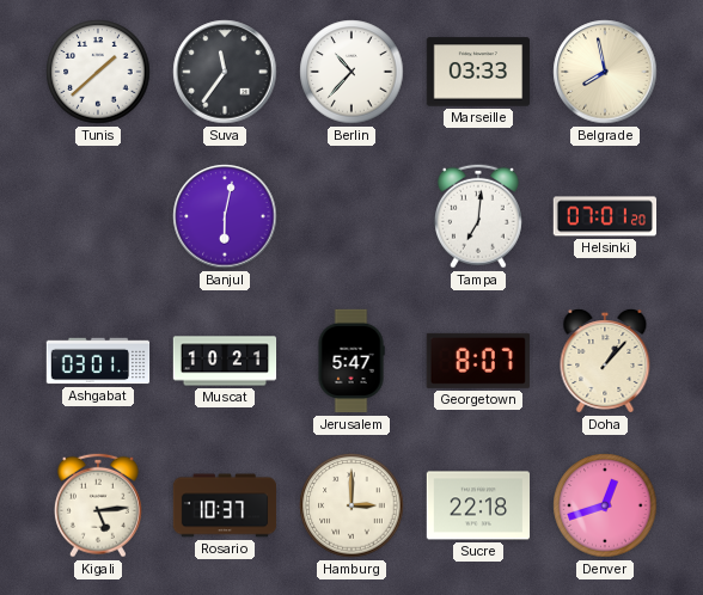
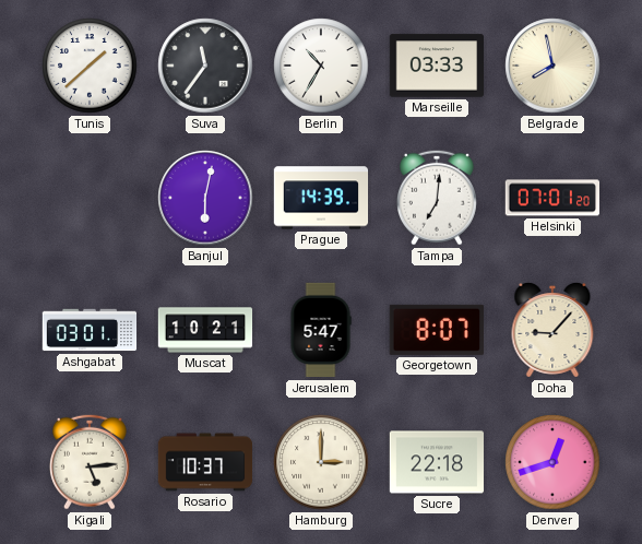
Berlin: 10:37 -> 10:35
Prague: none -> 14:39
Doha: 1:07 -> 9:07
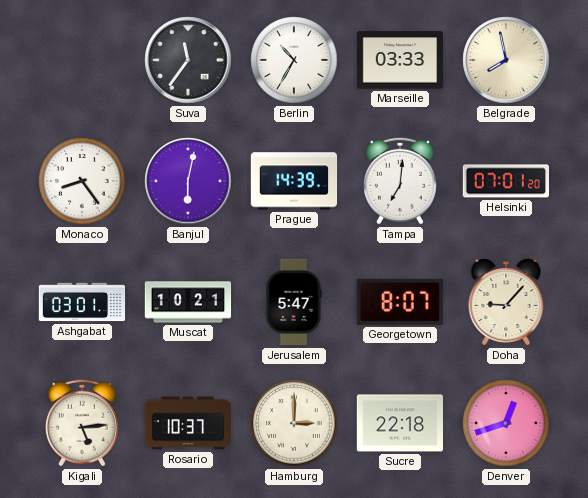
Tunis: 1:38 -> none
Monaco: none -> 8:24
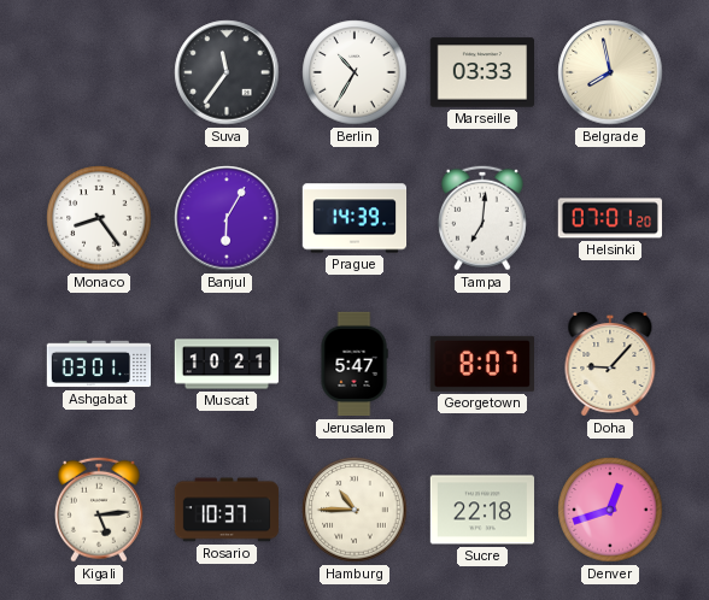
Banjul: 6:02 -> 6:05
Hamburg: 3:00 -> 10:45
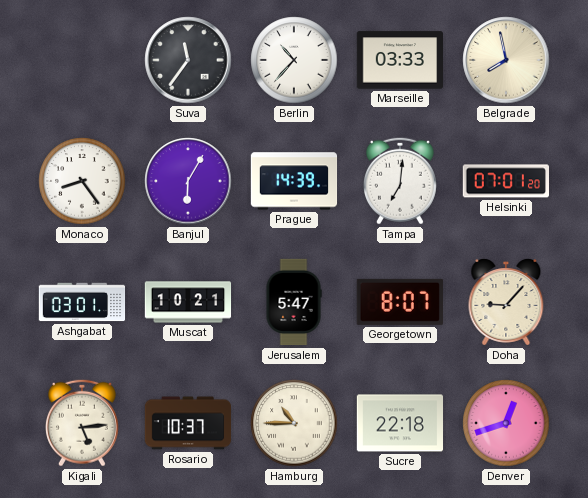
Berlin: 10:35 -> 10:37
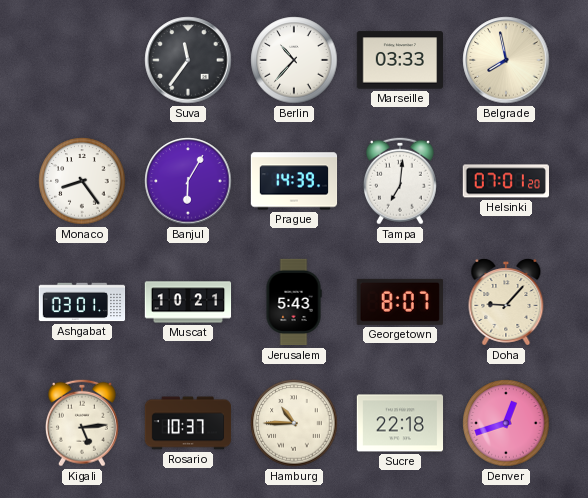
Jerusalem: 5:47 -> 5:43
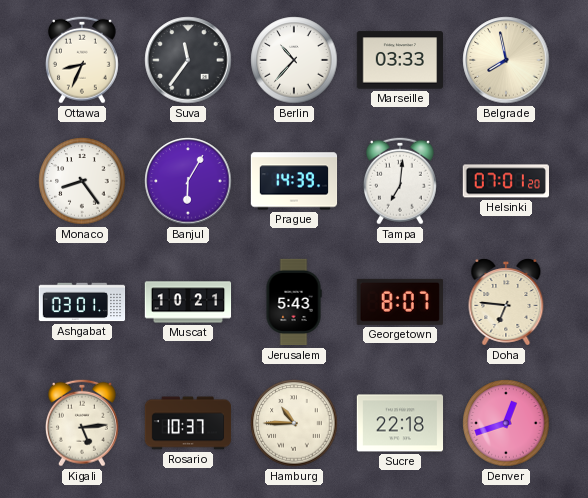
Ottawa: none -> 8:34
Doha: 9:07 -> 6:46
